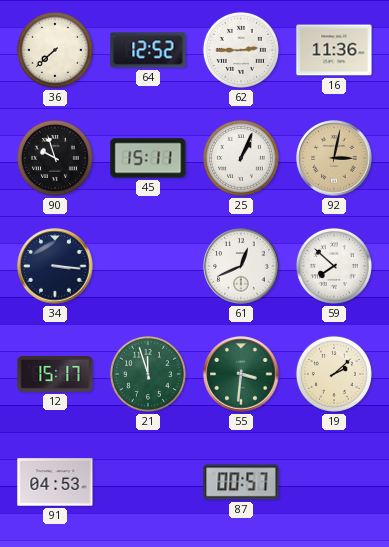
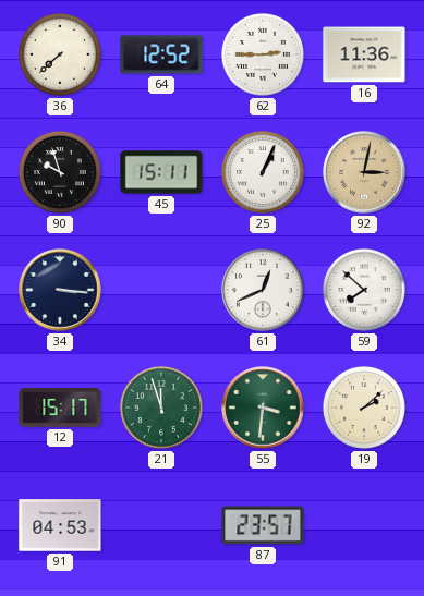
87: 00:57 -> 23:57
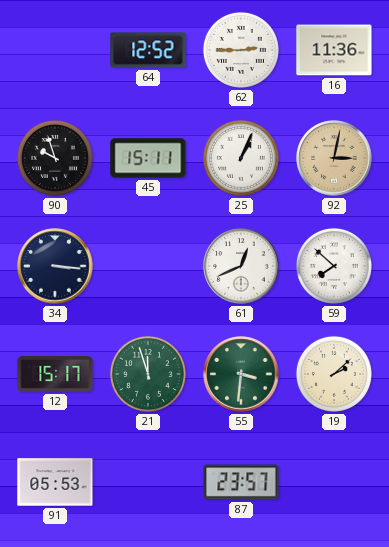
36: 7:38 -> none
91: 04:53 -> 05:53
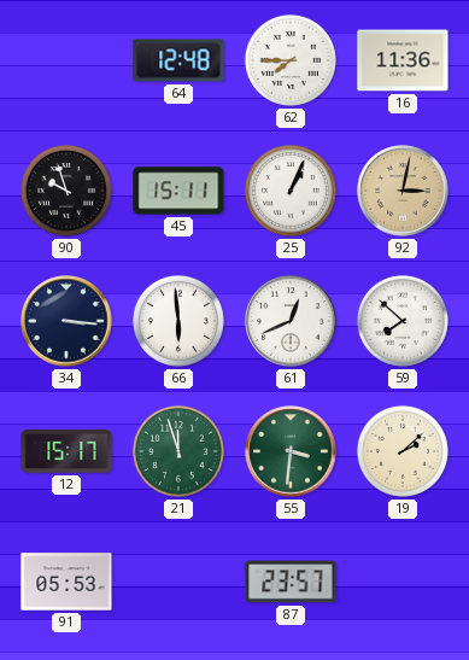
64: 12:52 -> 12:48
62: 2:45 -> 7:45
66: none -> 5:59
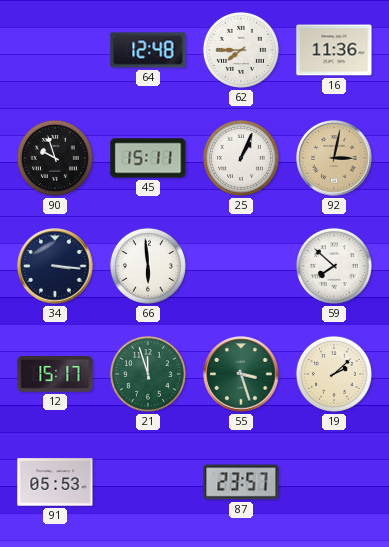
61: 12:41 -> none
55: 3:31 -> 3:27
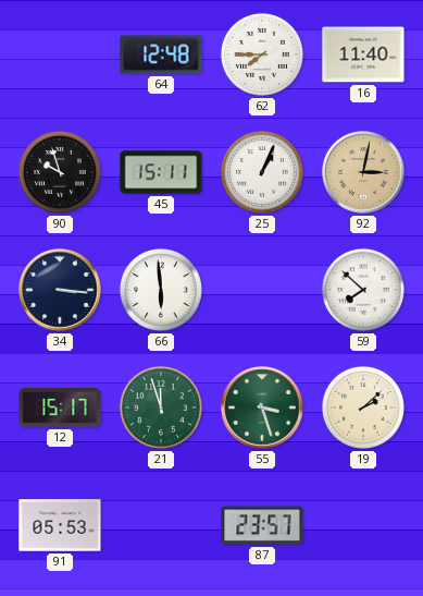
16: 11:36 -> 11:40
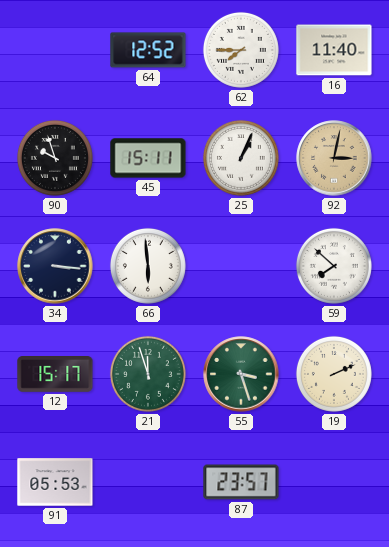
64: 12:48 -> 12:52
19: 2:08 -> 2:11
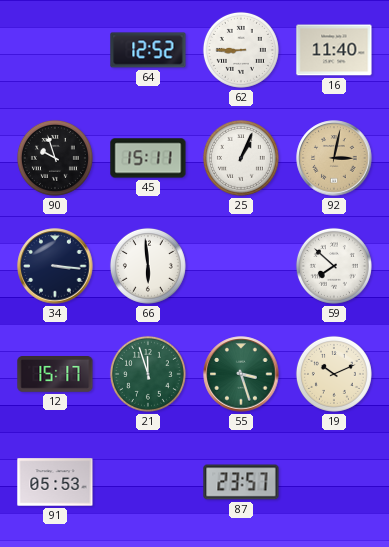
62: 7:45 -> 8:45
19: 2:11 -> 10:11
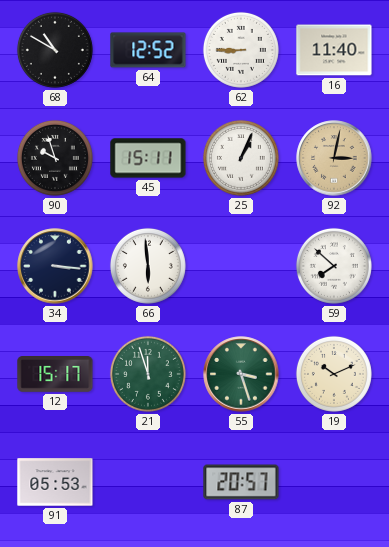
68: none -> 10:50
87: 23:57 -> 20:57
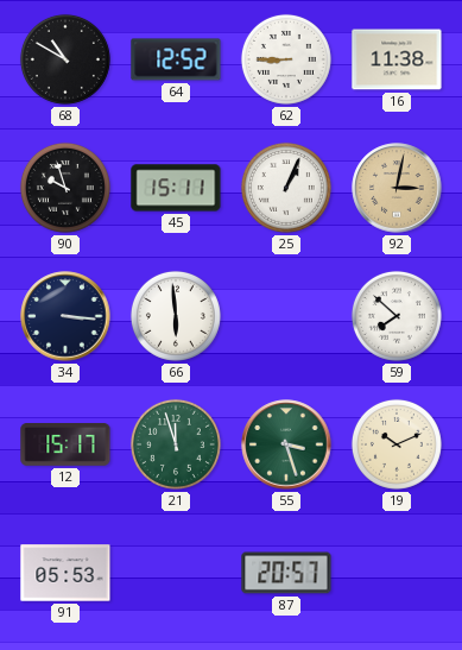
16: 11:40 -> 11:38
